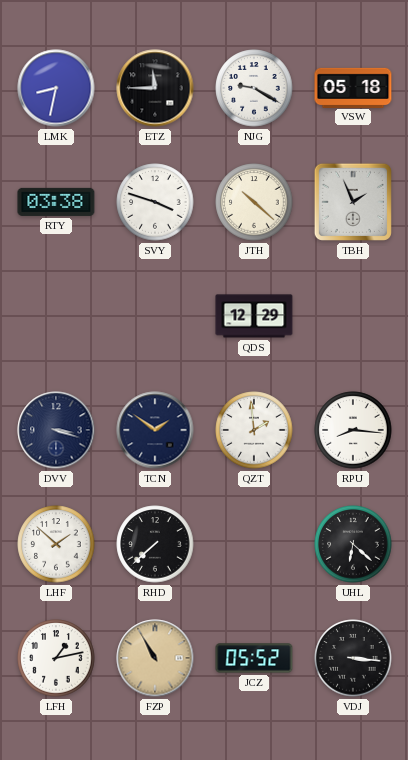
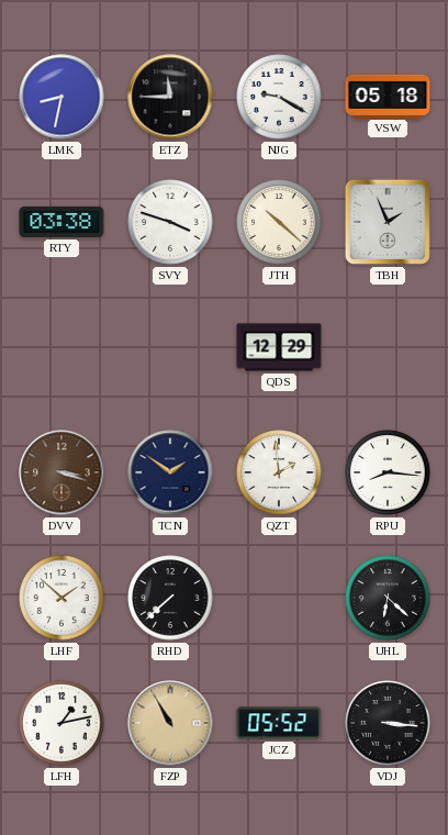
DVV dial: navy -> brown
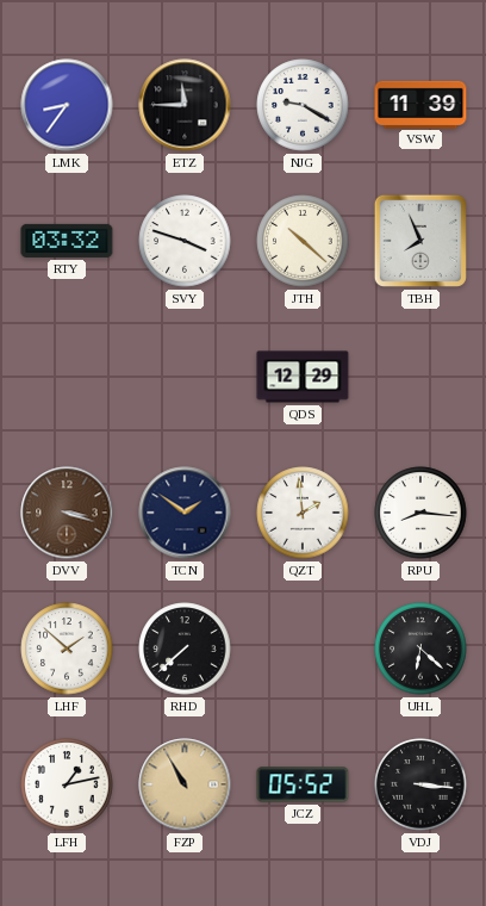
LMK: 8:32 -> 8:36
VSW: 05:18 -> 11:39
RTY: 03:38 -> 03:32
TBH: 1:56 -> 7:56
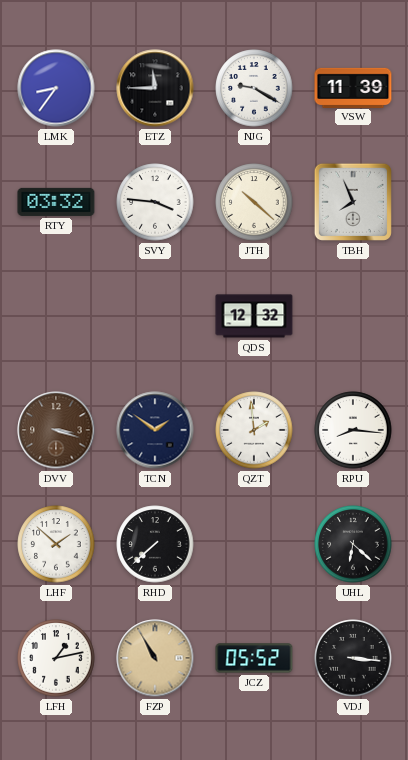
SVY: 3:48 -> 3:46
QDS: 12:29 -> 12:32
